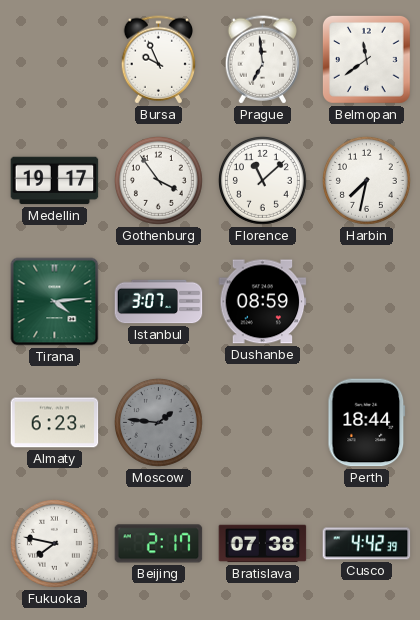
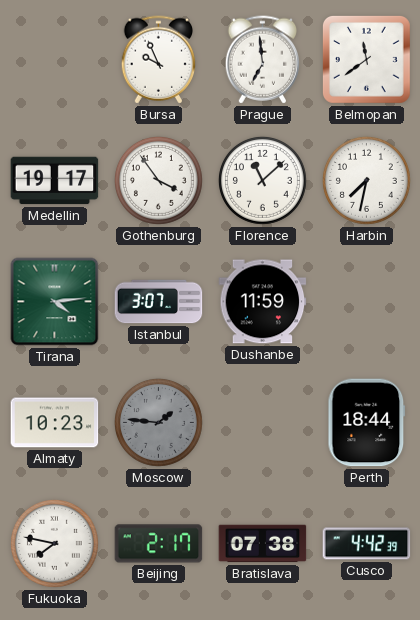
Dushanbe: 08:59 -> 11:59
Almaty: 6:23 -> 10:23
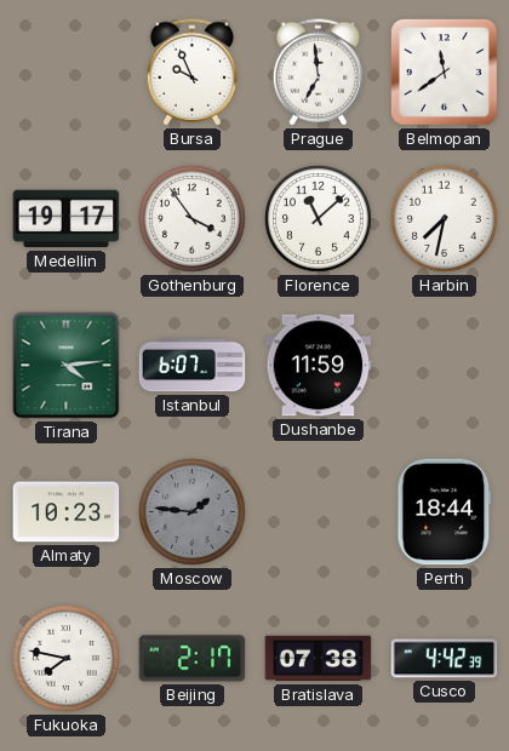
Istanbul: 3:07 -> 6:07
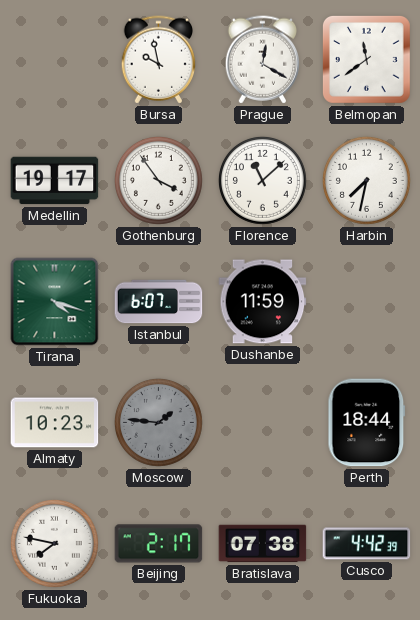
Bursa: 9:56 -> 9:58
Prague: 6:59 -> 12:20
Tirana: 4:14 -> 4:18
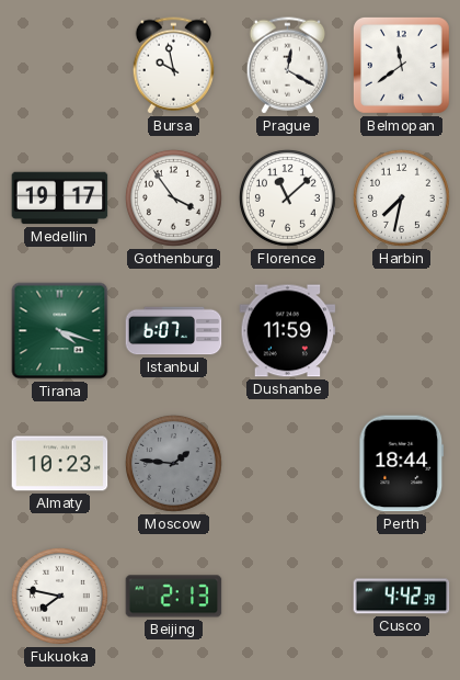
Beijing: 2:17 -> 2:13
Bratislava: 07:38 -> none
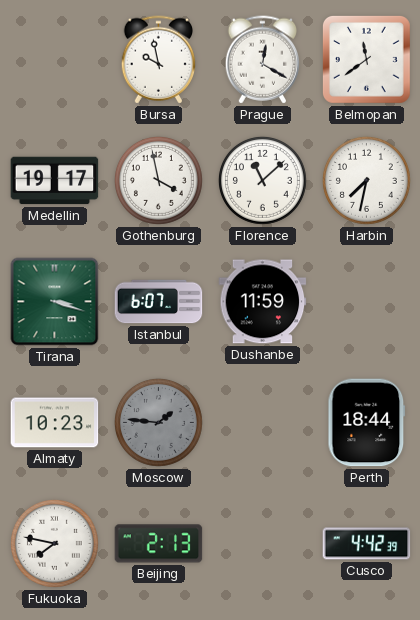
Gothenburg: 3:54 -> 3:58
Tirana: 4:18 -> 3:18
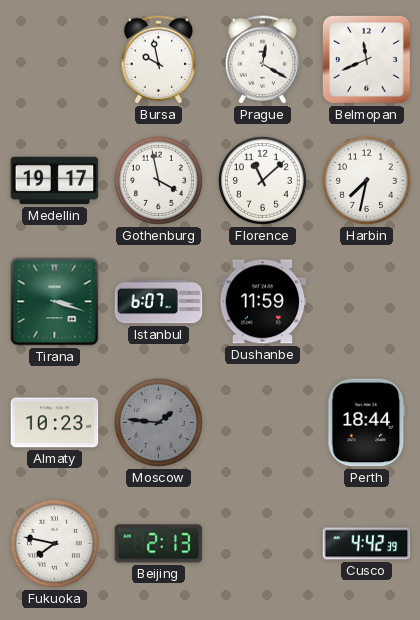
Belmopan: 11:39 -> 11:41
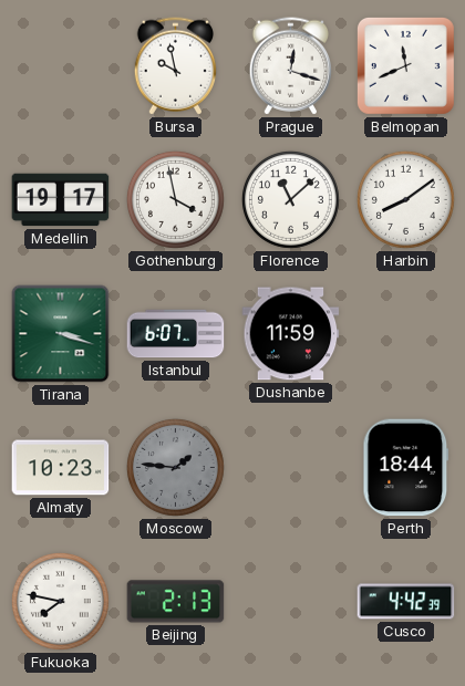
Prague: 12:20 -> 12:18
Harbin: 7:32 -> 8:09
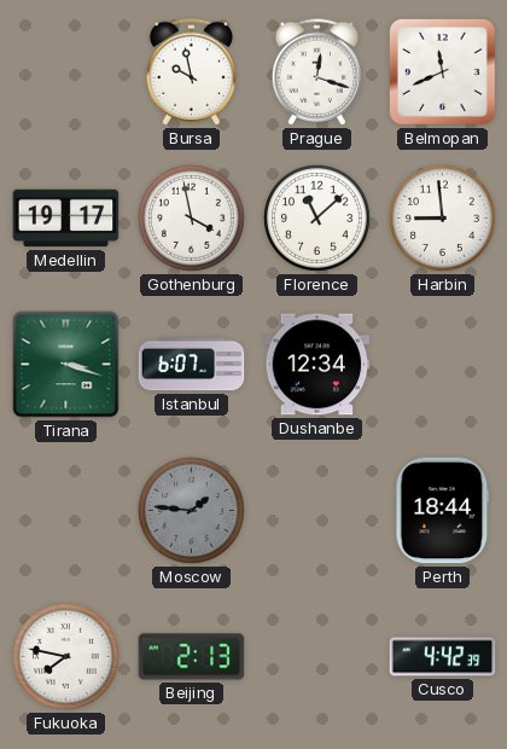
Harbin: 8:09 -> 8:59
Dushanbe: 11:59 -> 12:34
Almaty: 10:23 -> none
